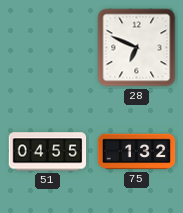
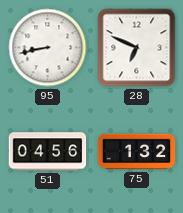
95: none -> 8:43
51: 04:55 -> 04:56
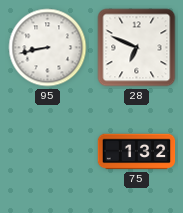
51: 04:56 -> none
